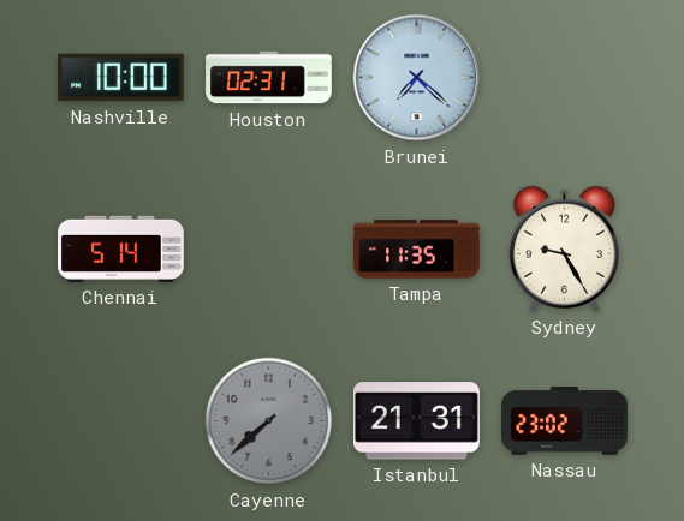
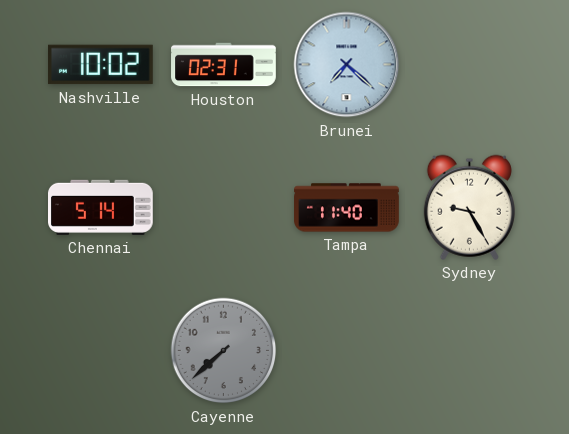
Nashville: 10:00 -> 10:02
Tampa: 11:35 -> 11:40
Istanbul: 21:31 -> none
Nassau: 23:02 -> none
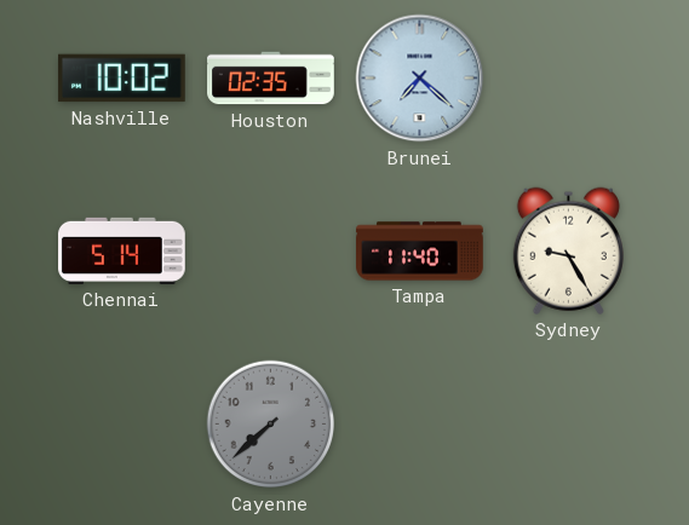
Houston: 02:31 -> 02:35
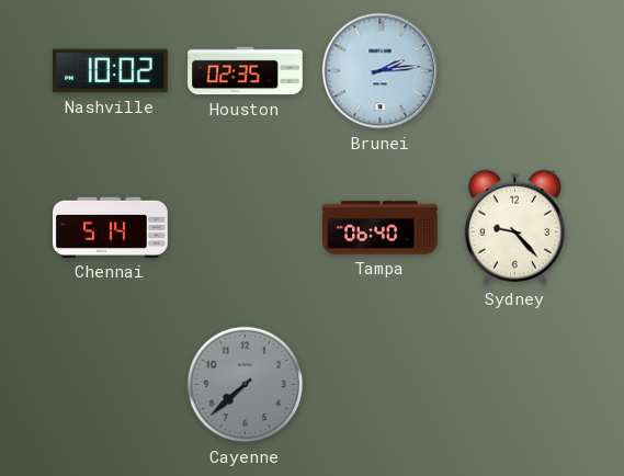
Brunei: 7:22 -> 2:14
Tampa: 11:40 -> 06:40
Sydney: 9:25 -> 9:23
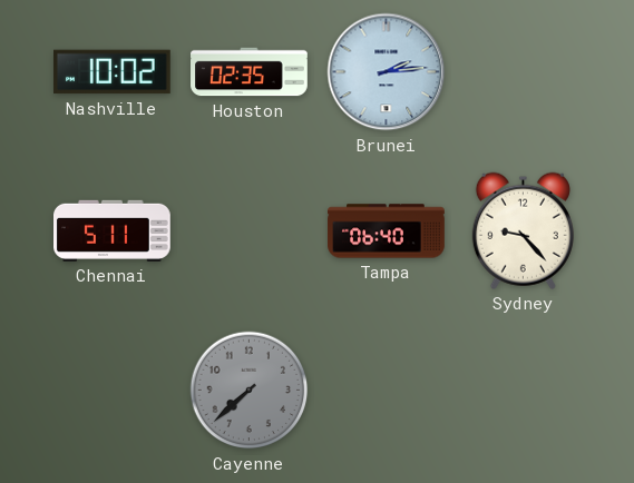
Chennai: 5:14 -> 5:11
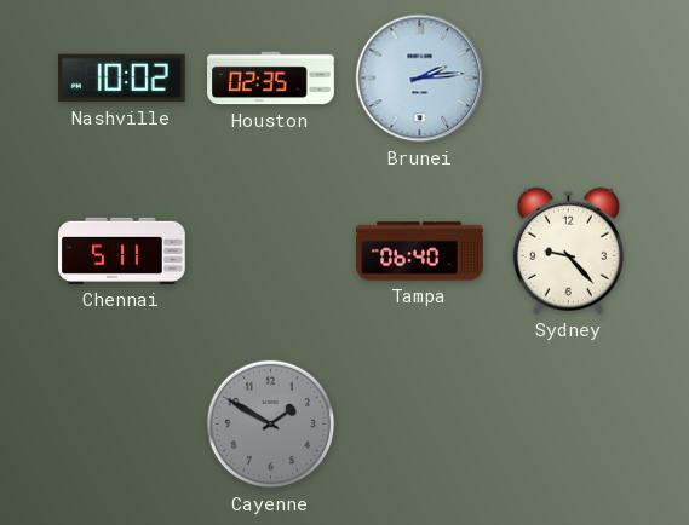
Cayenne: 7:38 -> 1:50
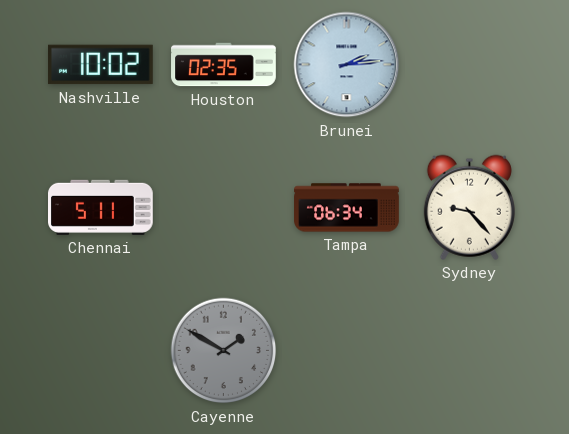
Tampa: 06:40 -> 06:34
